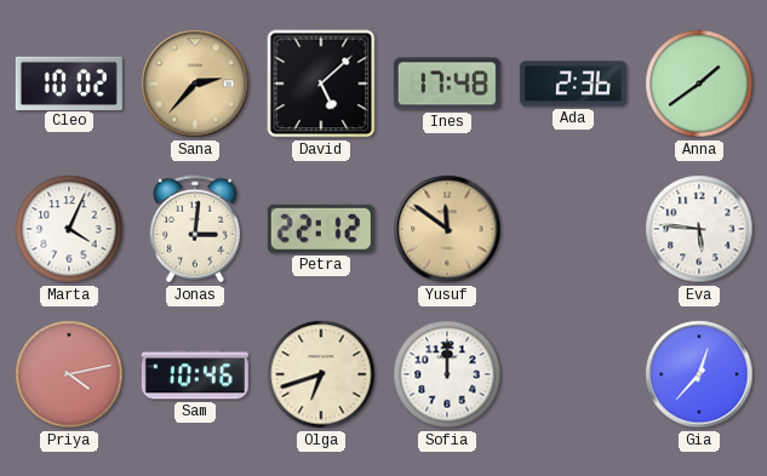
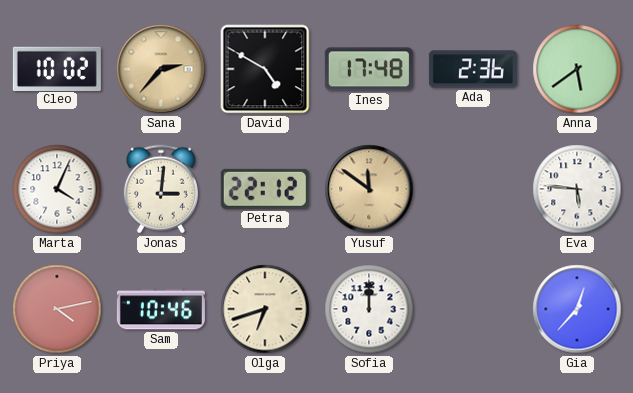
David: 5:08 -> 4:50
Anna: 1:39 -> 5:39
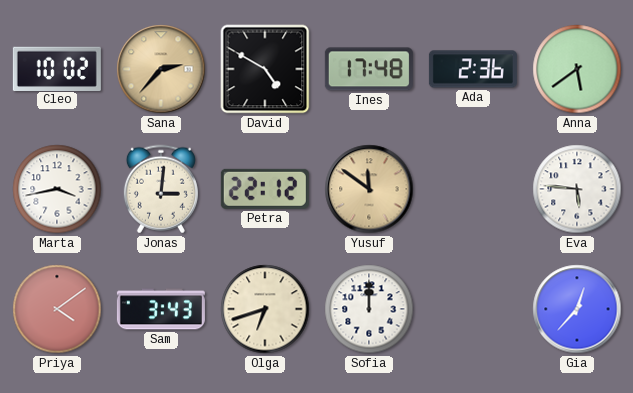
Marta: 4:04 -> 3:43
Priya: 4:13 -> 4:09
Sam: 10:46 -> 3:43
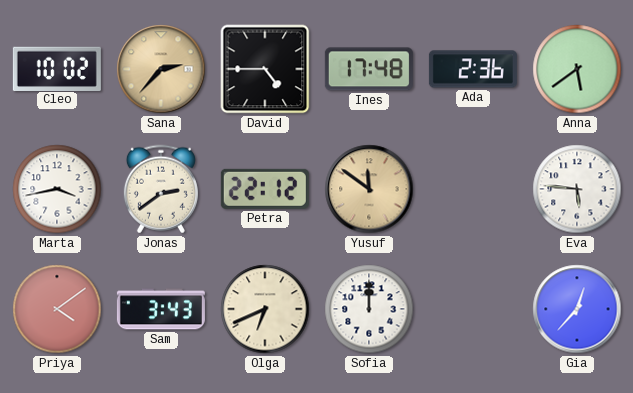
David: 4:50 -> 4:45
Jonas: 3:01 -> 2:39
Olga: 6:42 -> 6:41
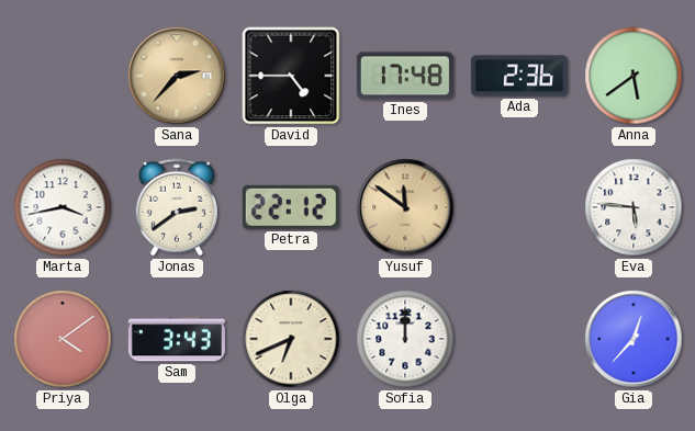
Cleo: 10:02 -> none
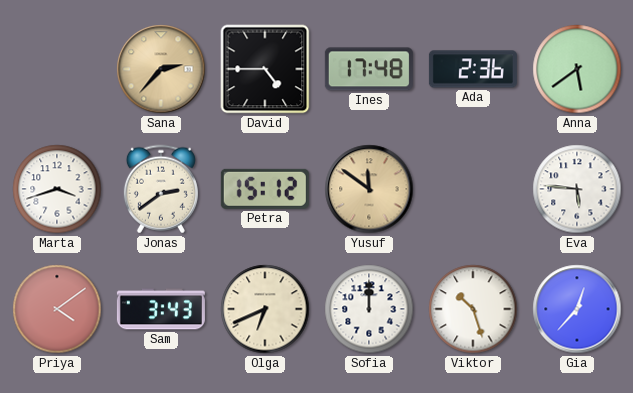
Marta: 3:43 -> 3:42
Petra: 22:12 -> 15:12
Viktor: none -> 10:27
